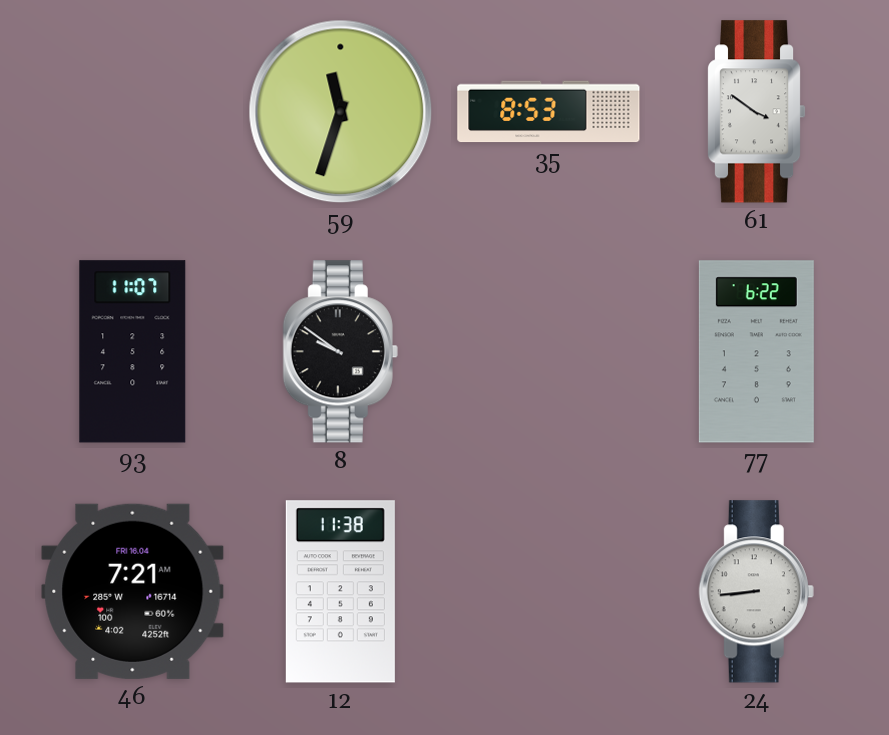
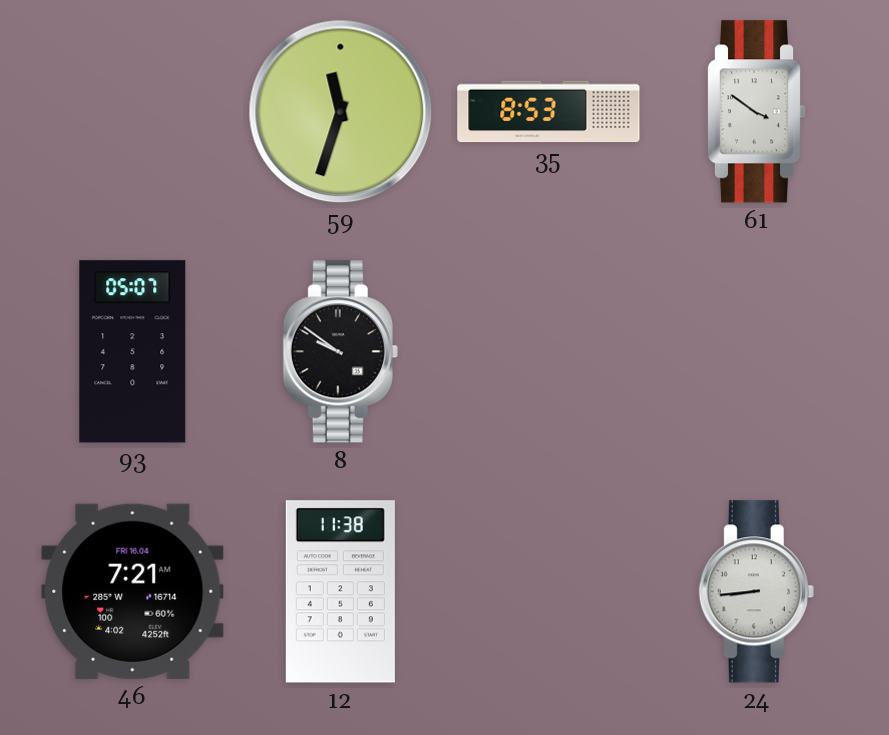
93: 11:07 -> 05:07
77: 6:22 -> none
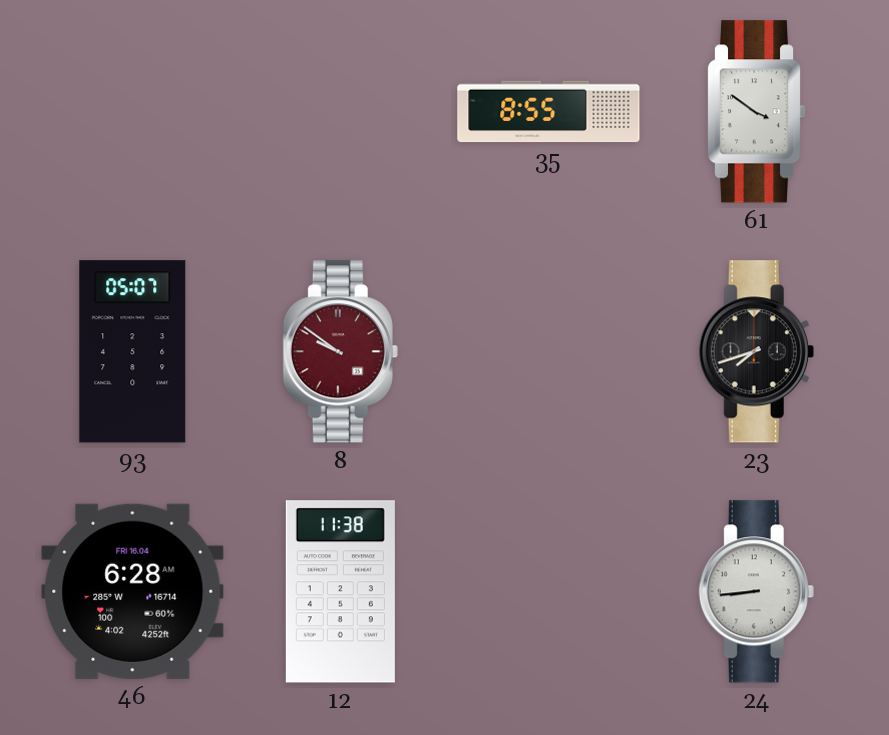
59: 11:33 -> none
35: 8:53 -> 8:55
8 dial: black -> burgundy
23: none -> 7:42
46: 7:21 -> 6:28
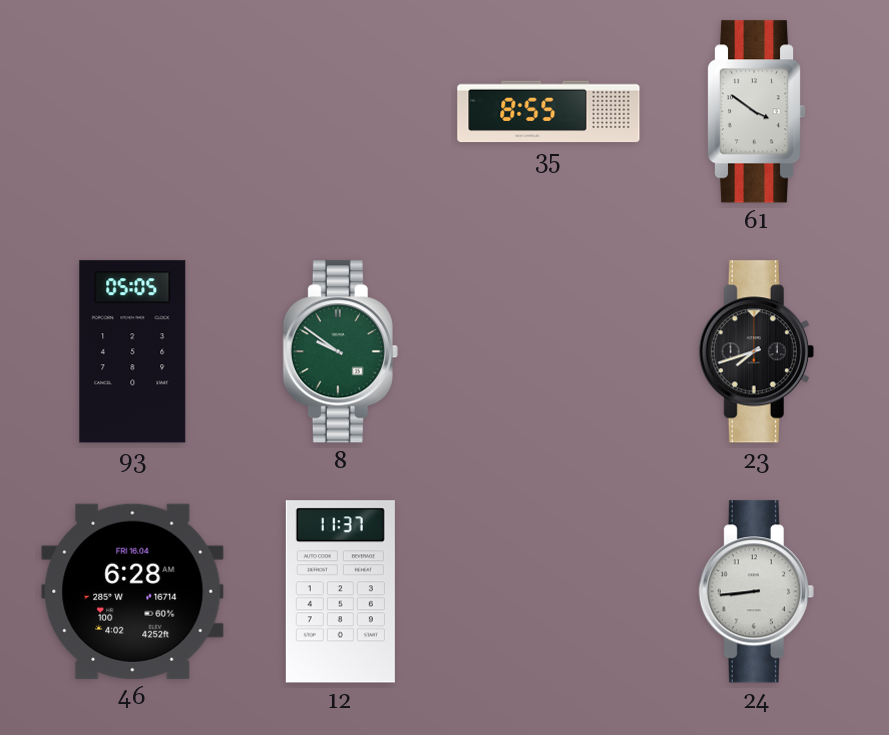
93: 05:07 -> 05:05
8 dial: burgundy -> green
12: 11:38 -> 11:37
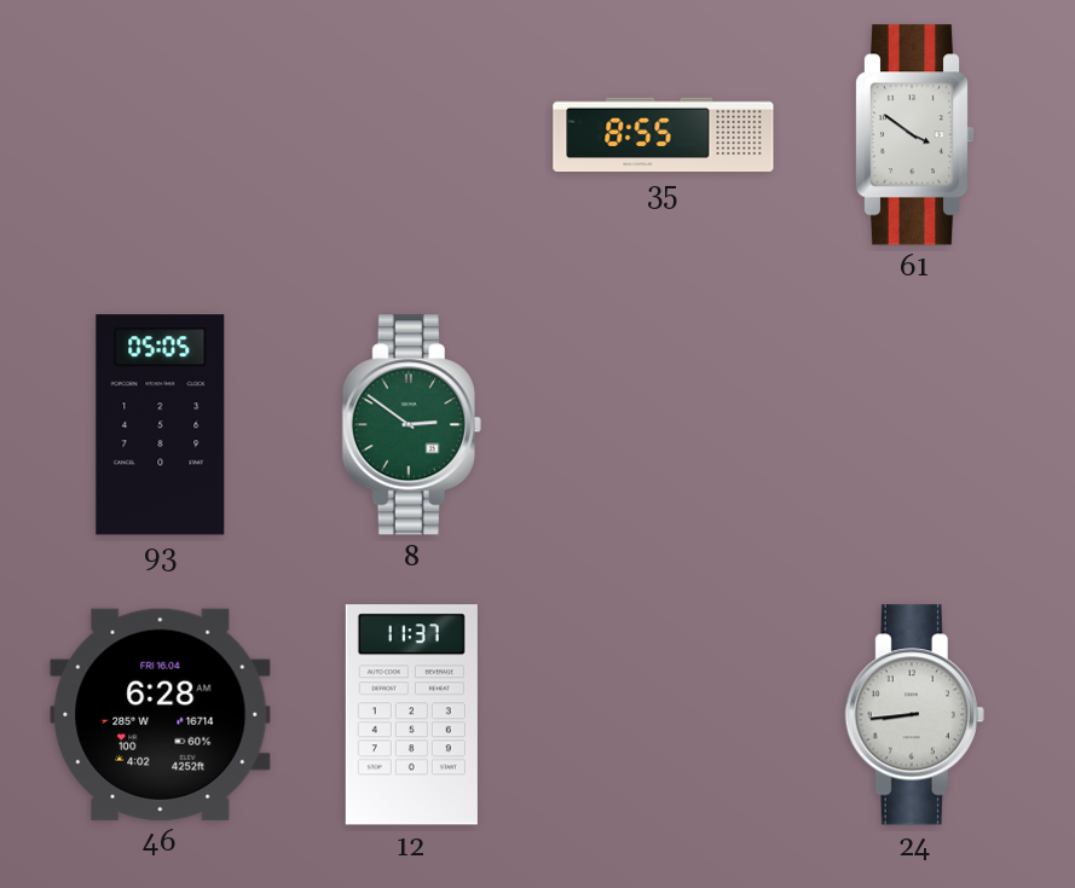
8: 9:51 -> 2:51
23: 7:42 -> none
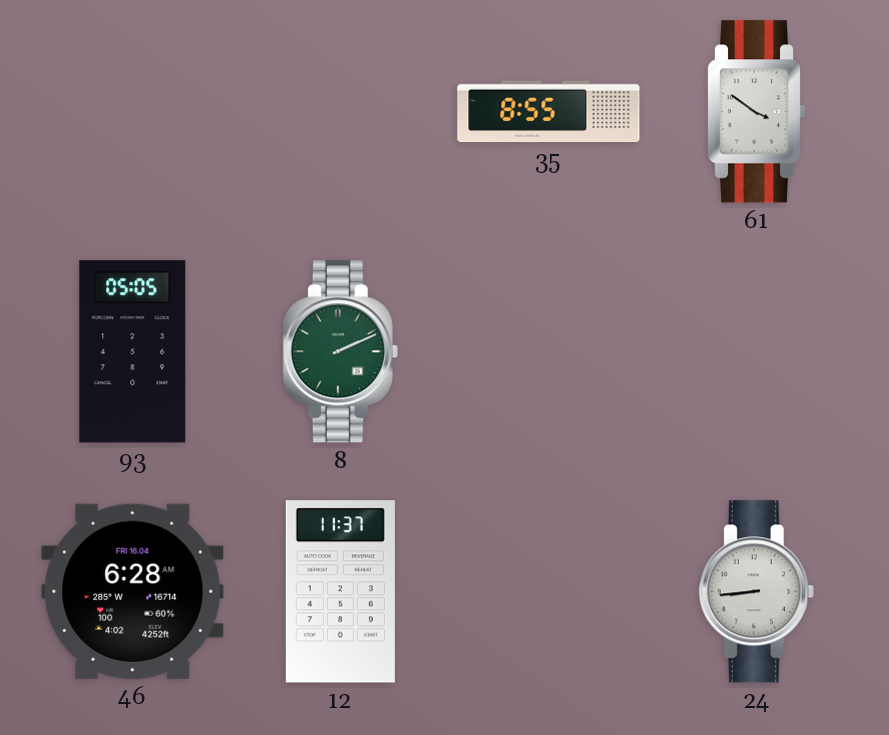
8: 2:51 -> 2:11
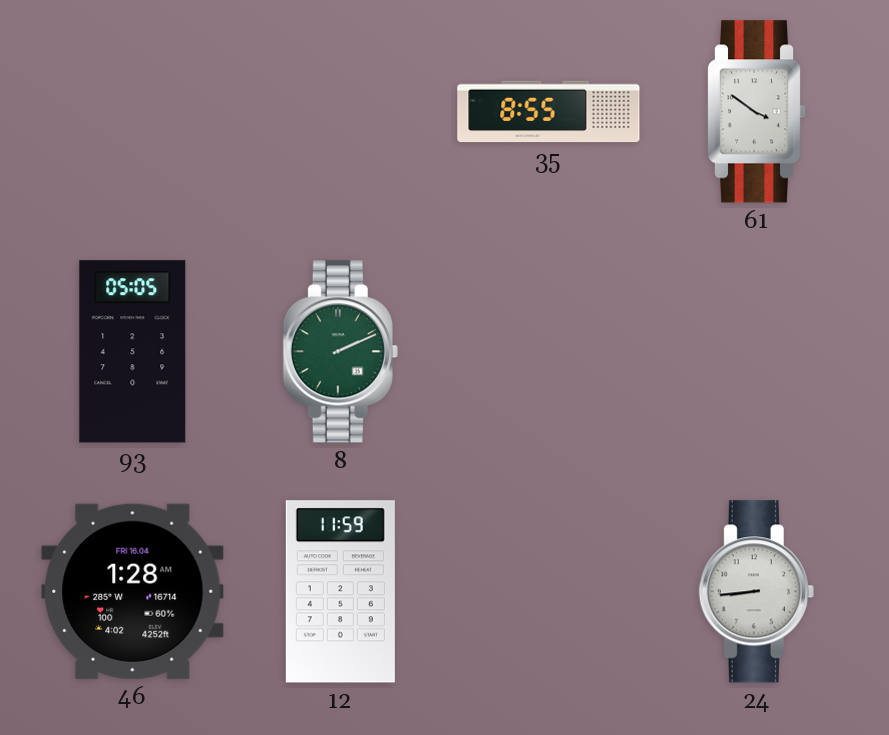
46: 6:28 -> 1:28
12: 11:37 -> 11:59
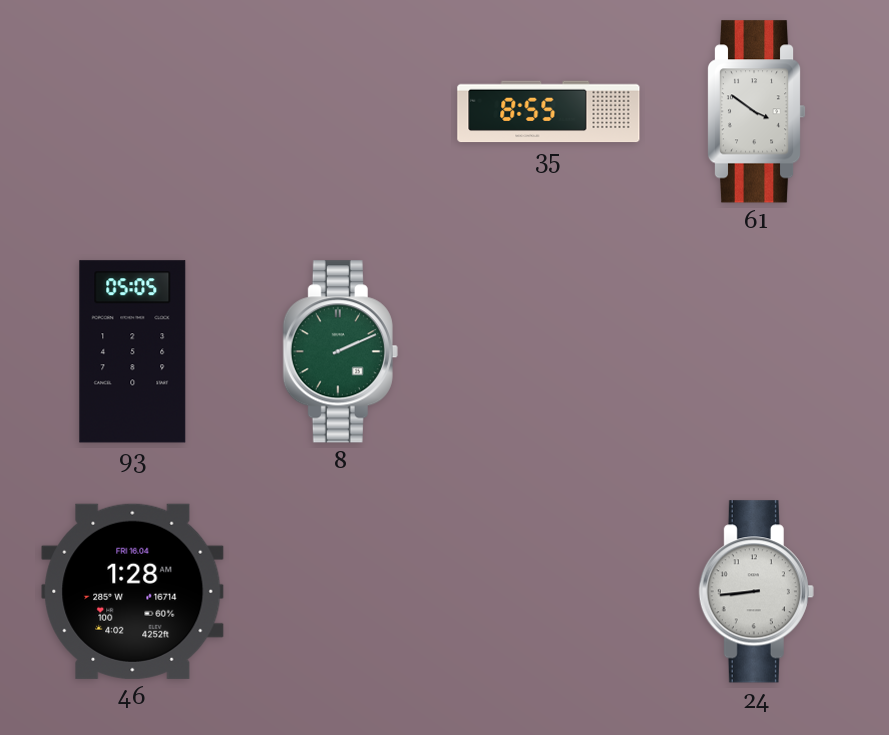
12: 11:59 -> none
